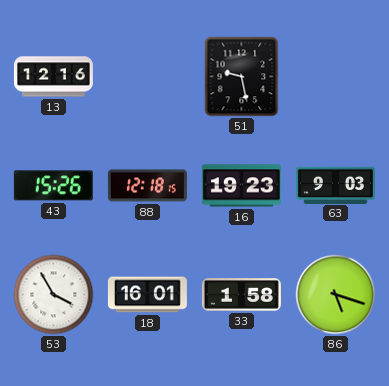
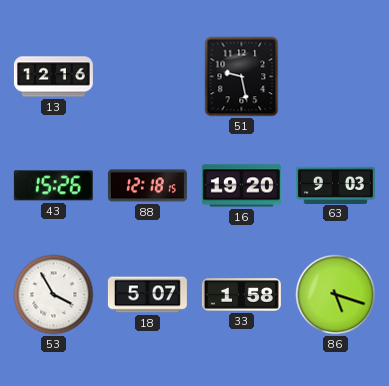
16: 19:23 -> 19:20
18: 16:01 -> 5:07
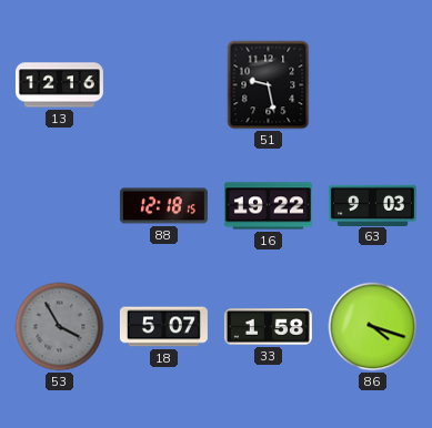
43: 15:26 -> none
16: 19:20 -> 19:22
53 dial: white -> grey
86: 5:18 -> 4:18
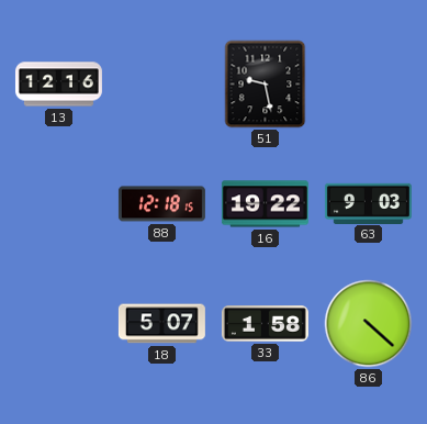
53: 3:55 -> none
86: 4:18 -> 4:22
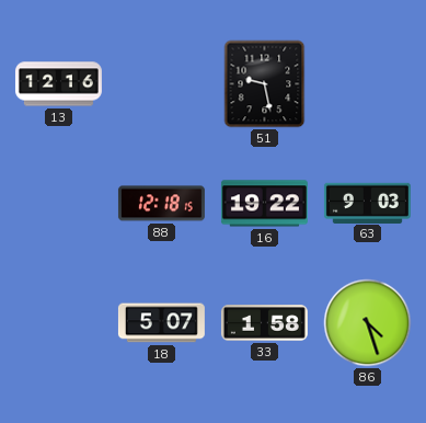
86: 4:22 -> 4:27
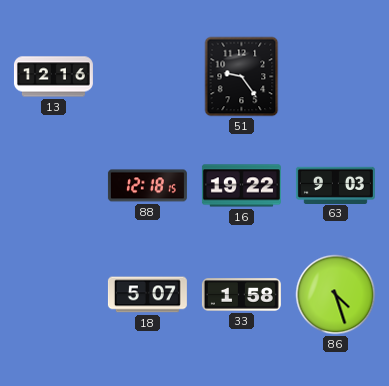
51: 9:28 -> 9:24
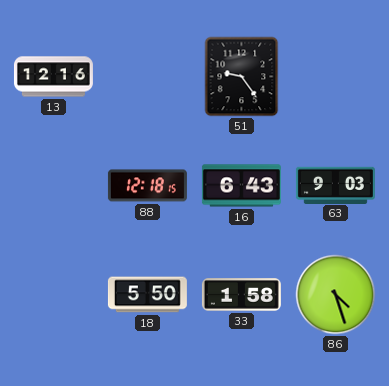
16: 19:22 -> 6:43
18: 5:07 -> 5:50
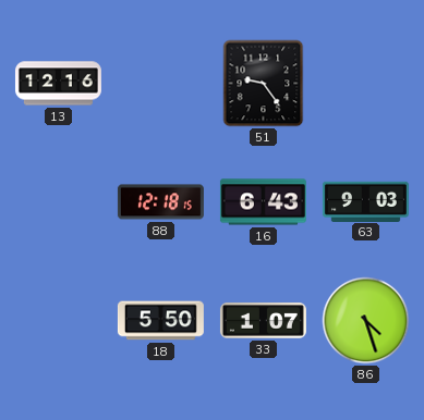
33: 1:58 -> 1:07
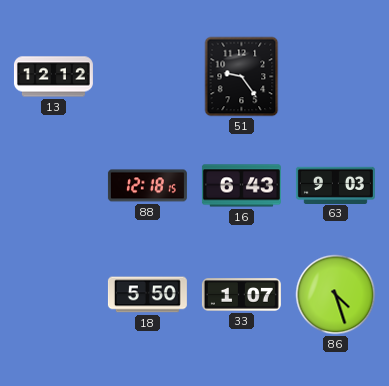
13: 12:16 -> 12:12
